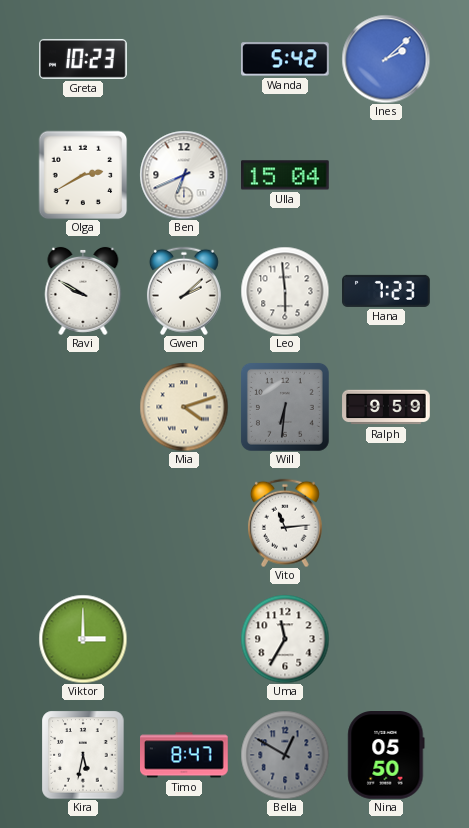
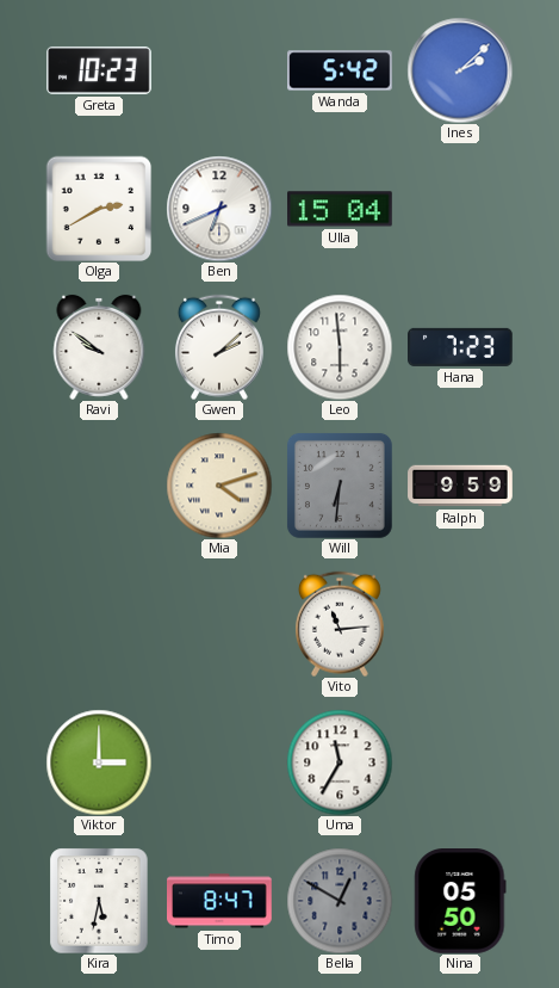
Ravi: 9:50 -> 9:51
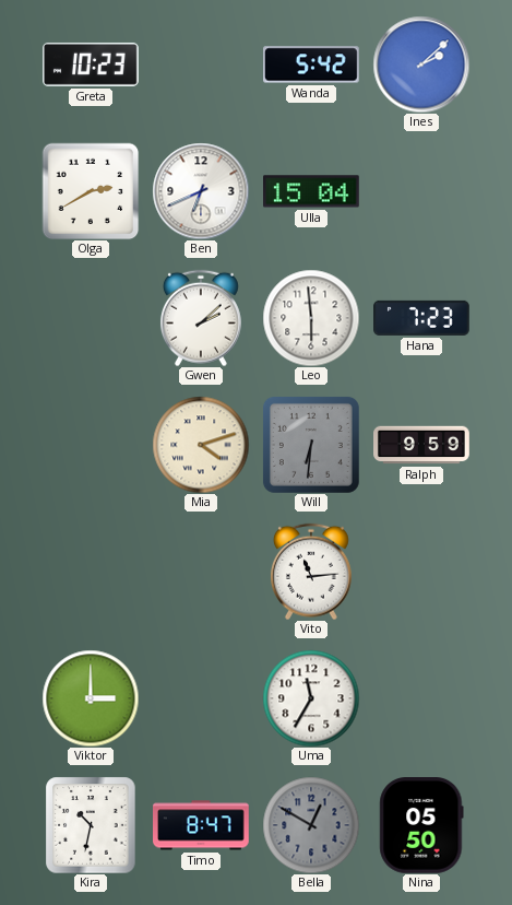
Ravi: 9:51 -> none
Kira: 5:32 -> 10:32
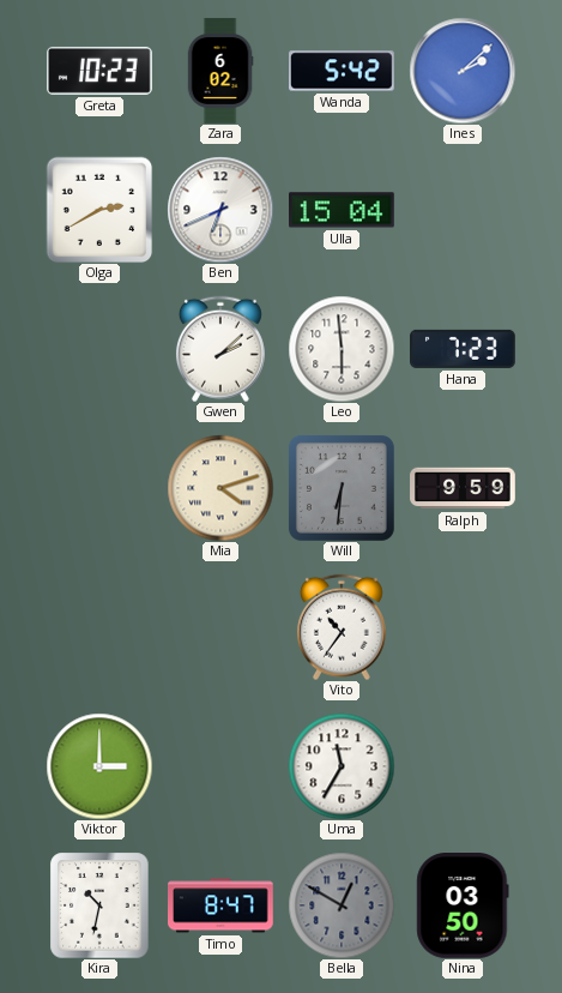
Zara: none -> 6:02
Vito: 11:14 -> 10:36
Nina: 05:50 -> 03:50
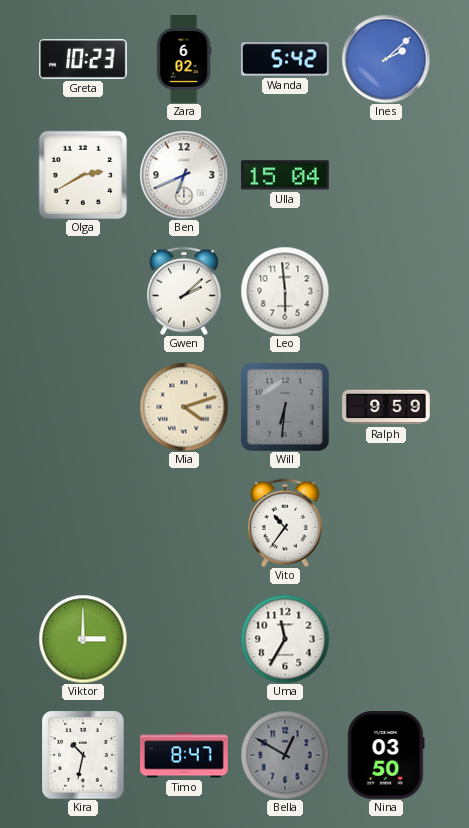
Hana: 7:23 -> none
